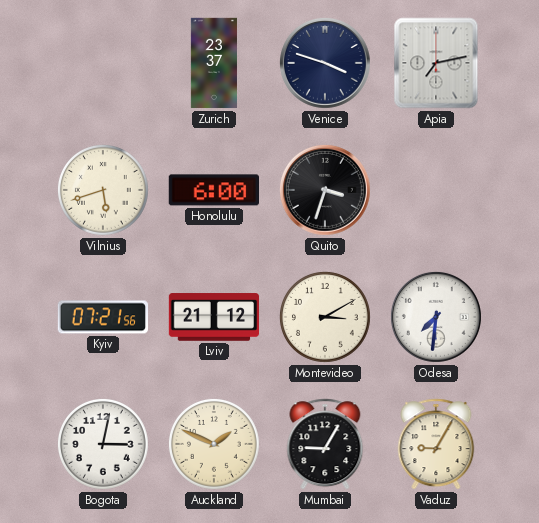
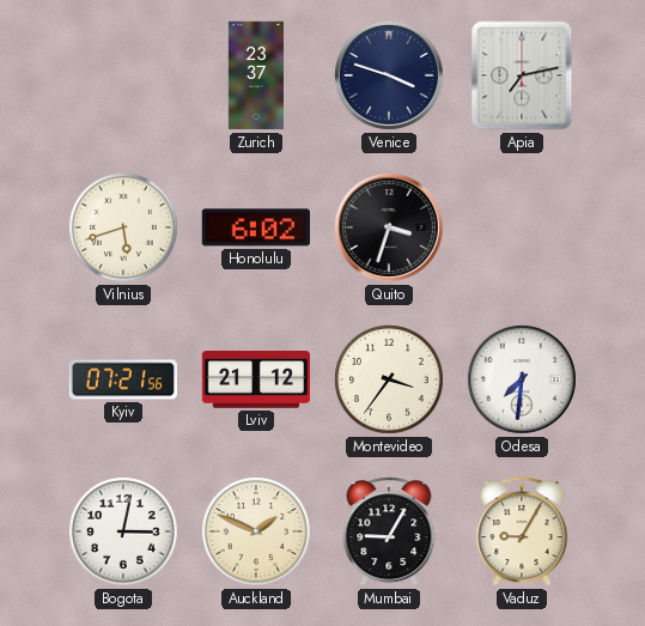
Honolulu: 6:00 -> 6:02
Montevideo: 3:10 -> 3:36
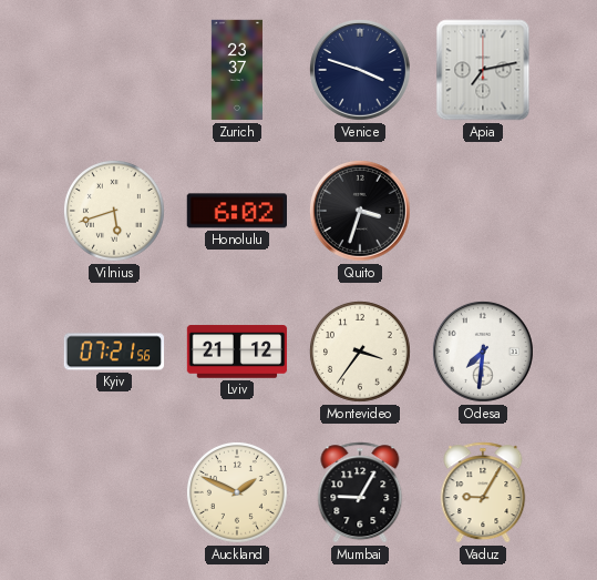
Bogota: 3:02 -> none
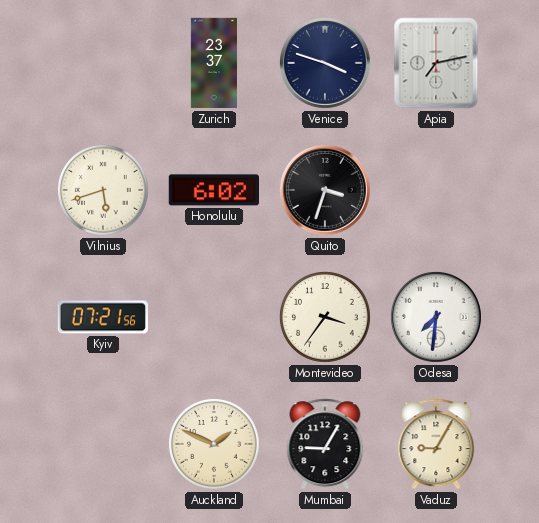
Lviv: 21:12 -> none
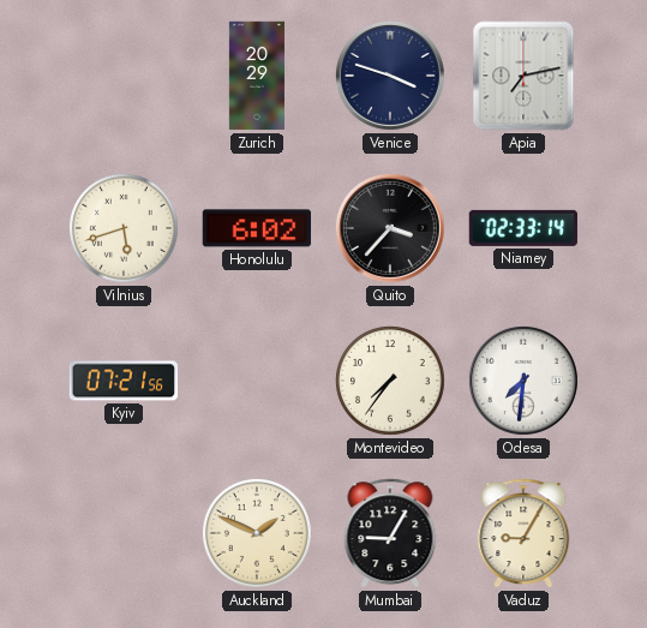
Zurich: 23:37 -> 20:29
Quito: 3:33 -> 3:37
Niamey: none -> 02:33
Montevideo: 3:36 -> 7:36
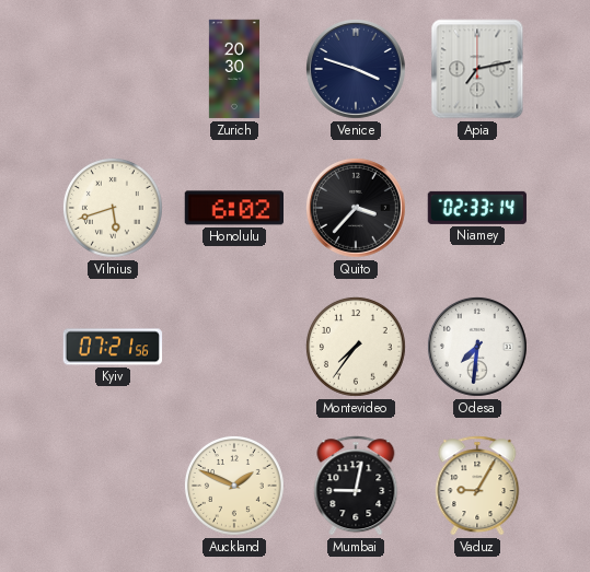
Zurich: 20:29 -> 20:30
Mumbai: 9:05 -> 9:02
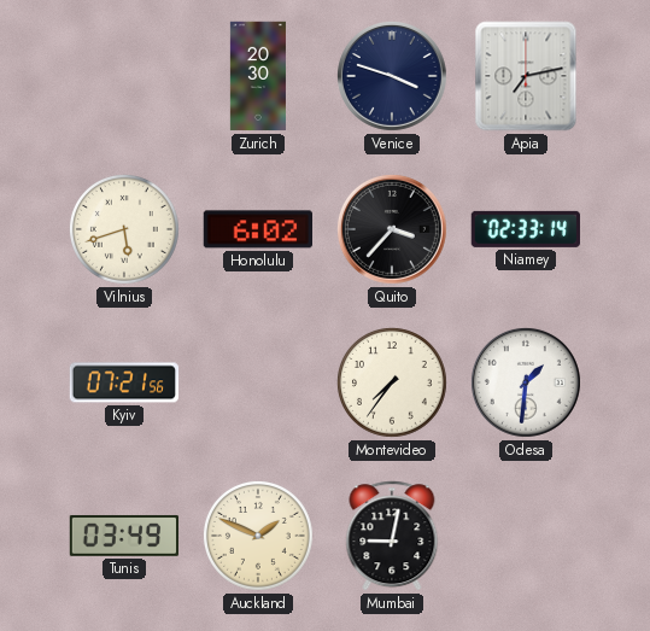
Odesa: 7:31 -> 1:31
Tunis: none -> 03:49
Vaduz: 9:05 -> none
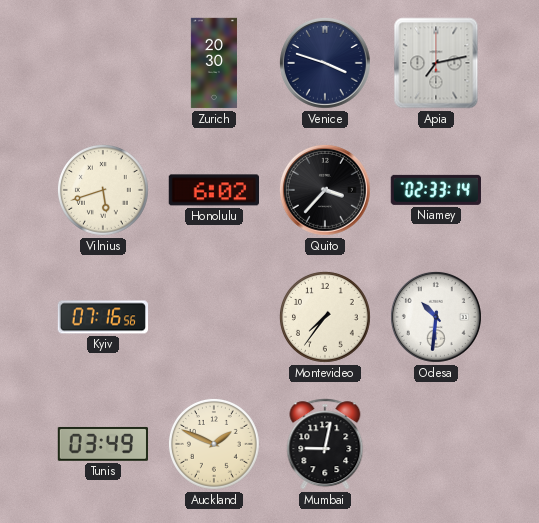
Kyiv: 07:21 -> 07:16
Odesa: 1:31 -> 10:31
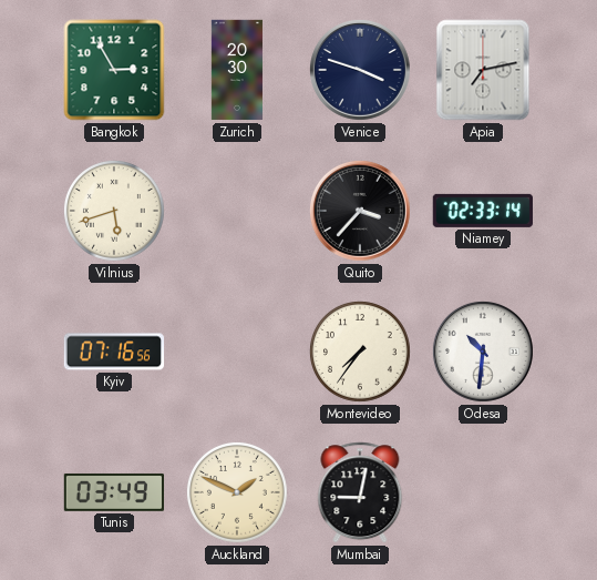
Bangkok: none -> 2:55
Honolulu: 6:02 -> none
